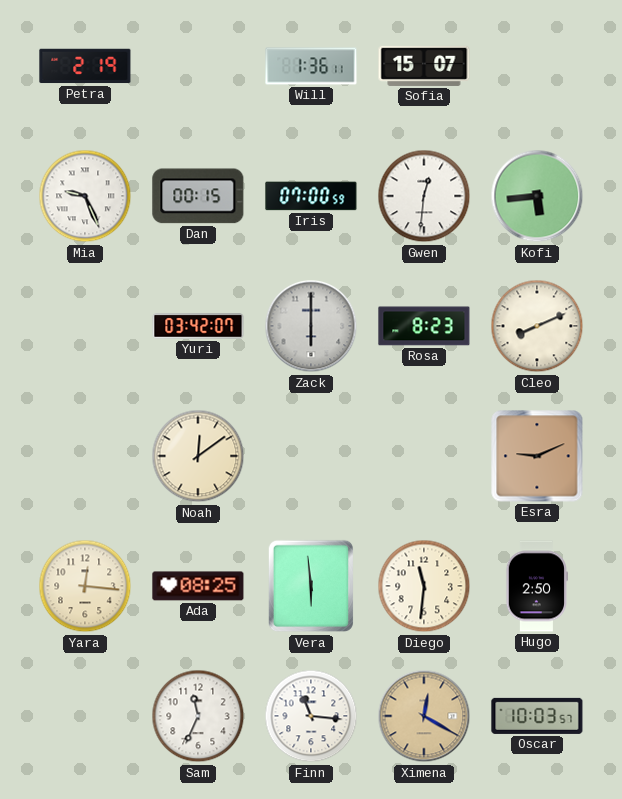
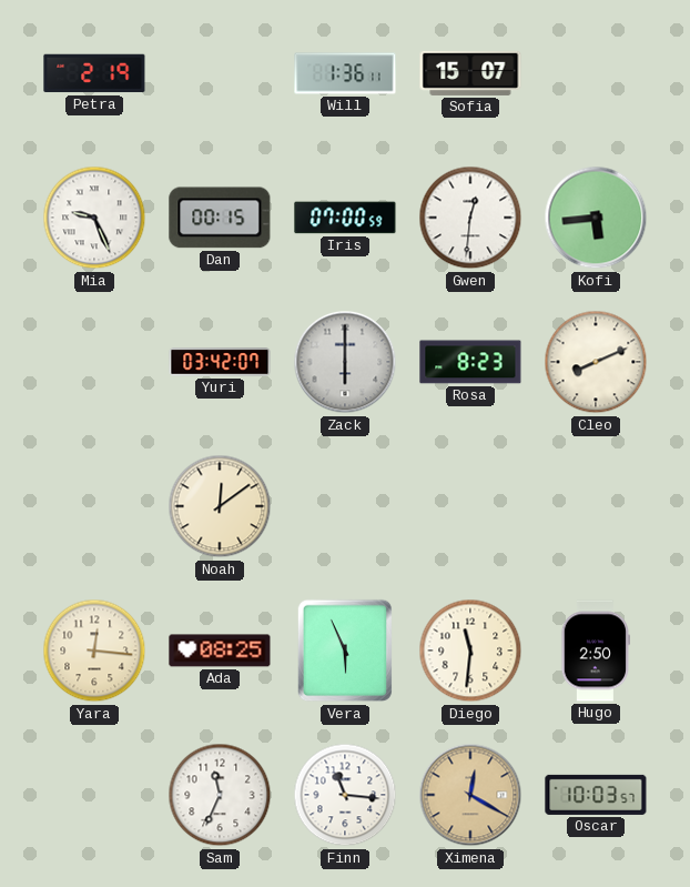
Esra: 9:11 -> none
Vera: 5:59 -> 5:56
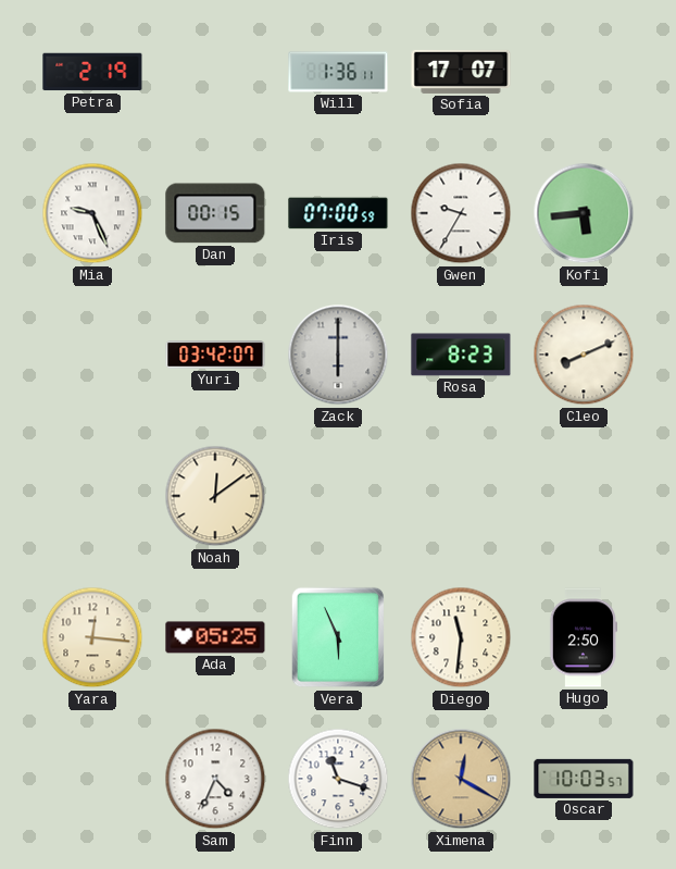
Sofia: 15:07 -> 17:07
Gwen: 12:31 -> 9:35
Ada: 08:25 -> 05:25
Sam: 11:34 -> 4:34
Finn: 11:16 -> 11:18
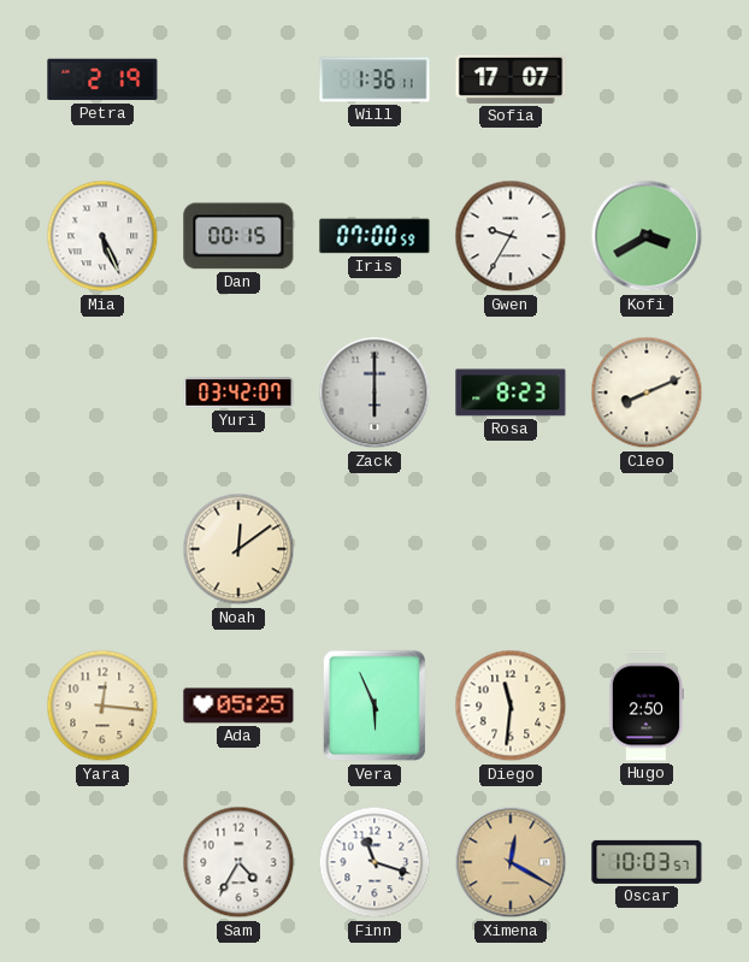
Mia: 9:26 -> 5:26
Kofi: 5:44 -> 3:40
Sam: 4:34 -> 4:35
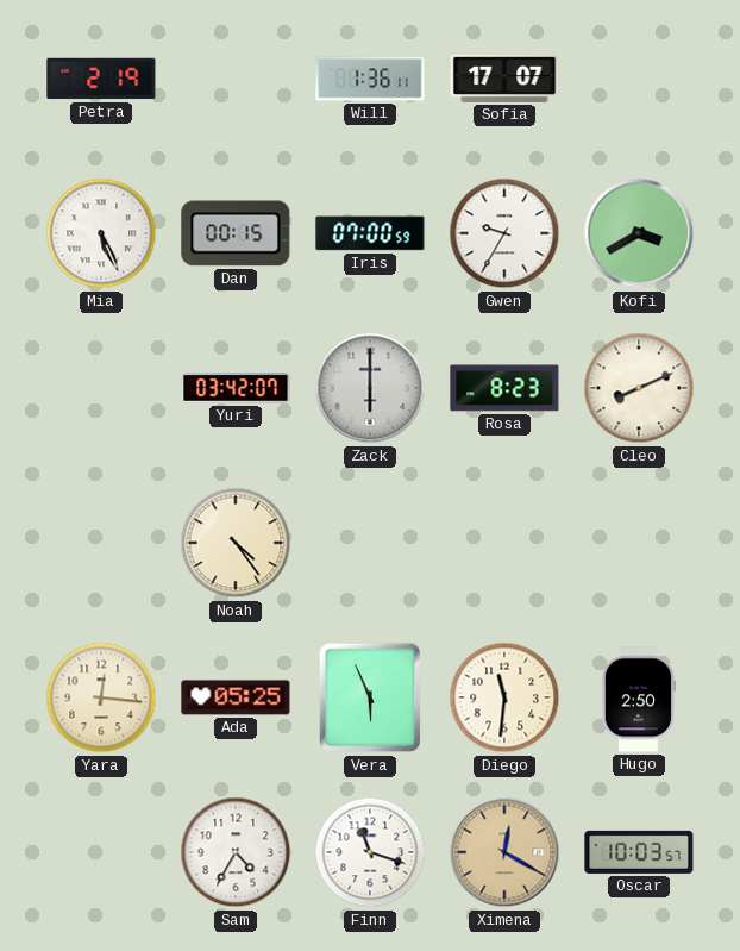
Noah: 12:09 -> 4:24
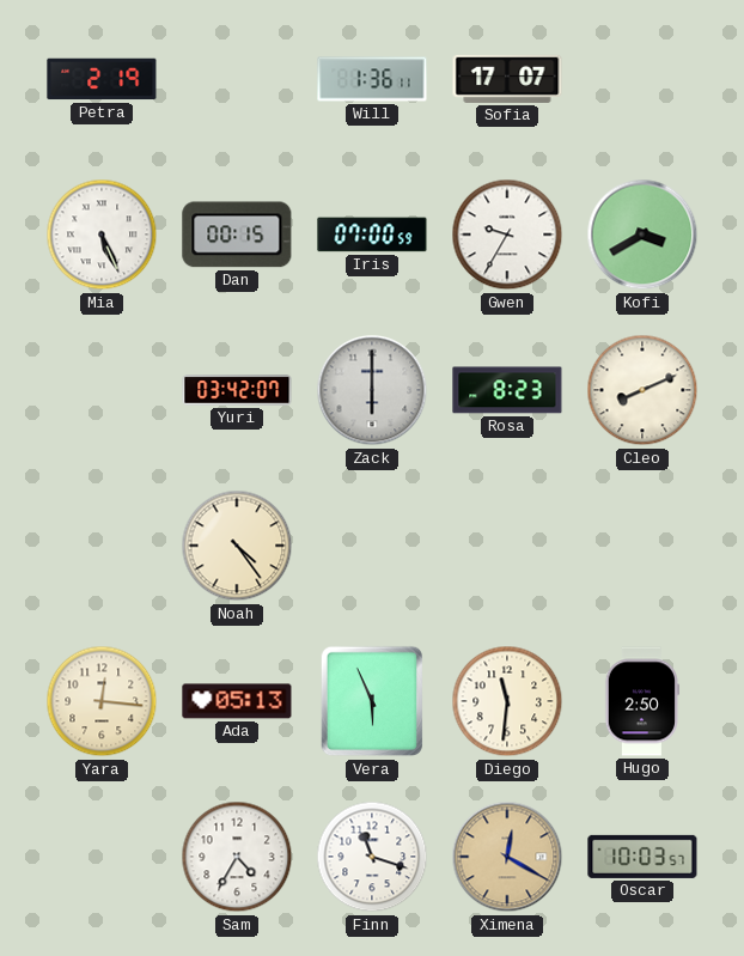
Ada: 05:25 -> 05:13
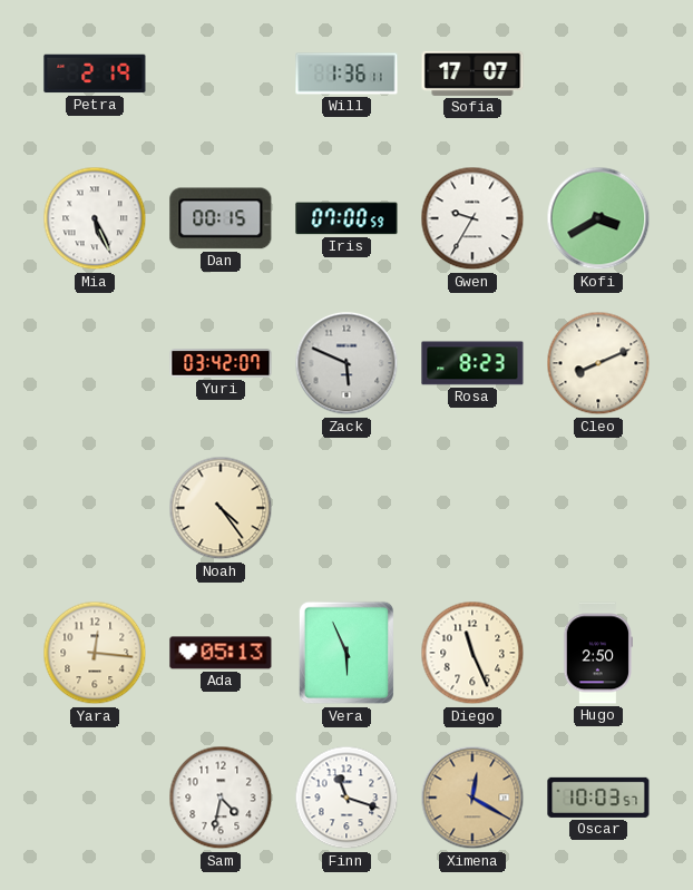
Zack: 6:00 -> 5:49
Diego: 11:31 -> 11:26
Sam: 4:35 -> 4:32
